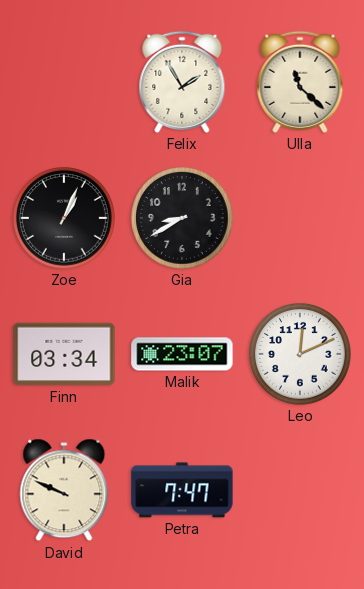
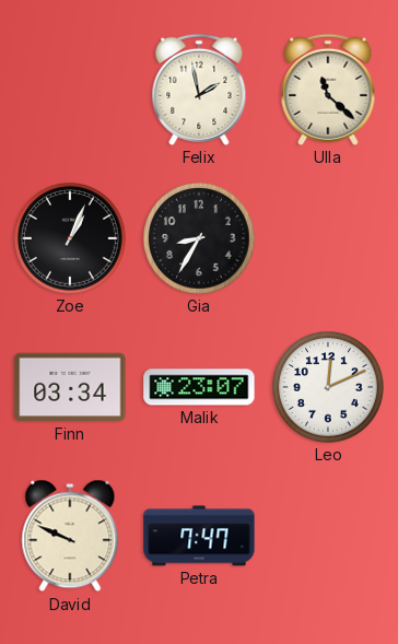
Felix: 1:55 -> 1:58
Gia: 8:40 -> 8:35
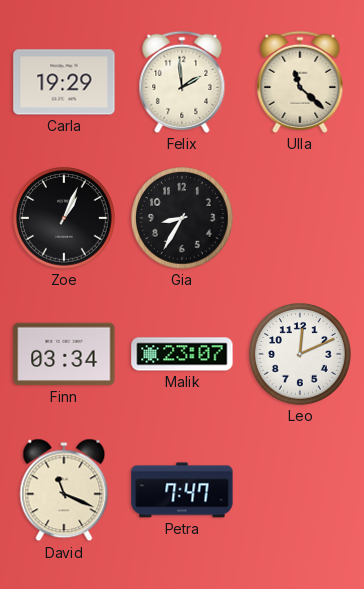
Carla: none -> 19:29
Felix: 1:58 -> 1:59
David: 9:49 -> 11:19
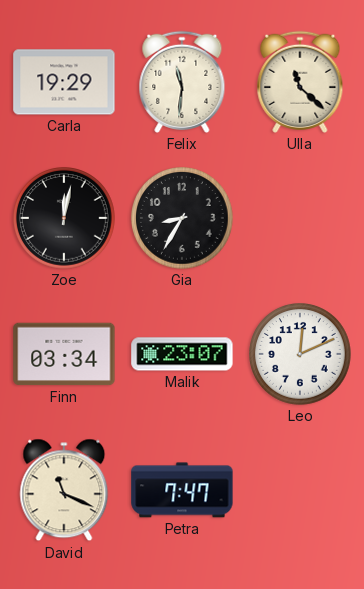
Felix: 1:59 -> 11:31
Zoe: 1:04 -> 12:02
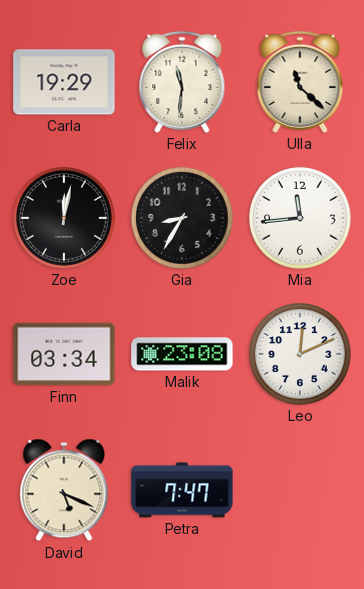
Mia: none -> 11:44
Malik: 23:07 -> 23:08
David: 11:19 -> 5:19
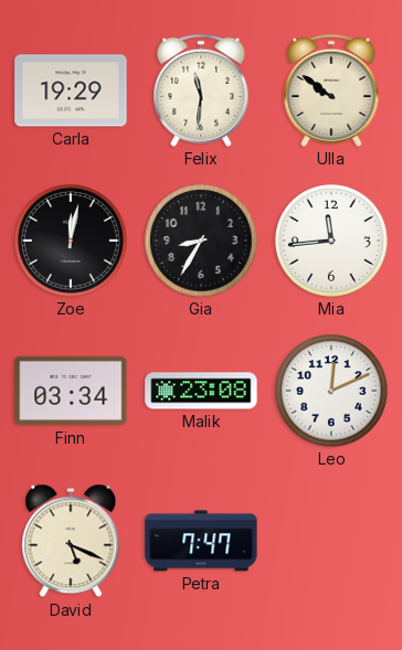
Ulla: 11:22 -> 9:51
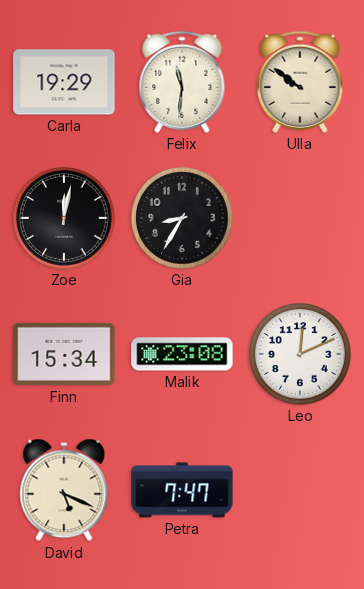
Mia: 11:44 -> none
Finn: 03:34 -> 15:34
